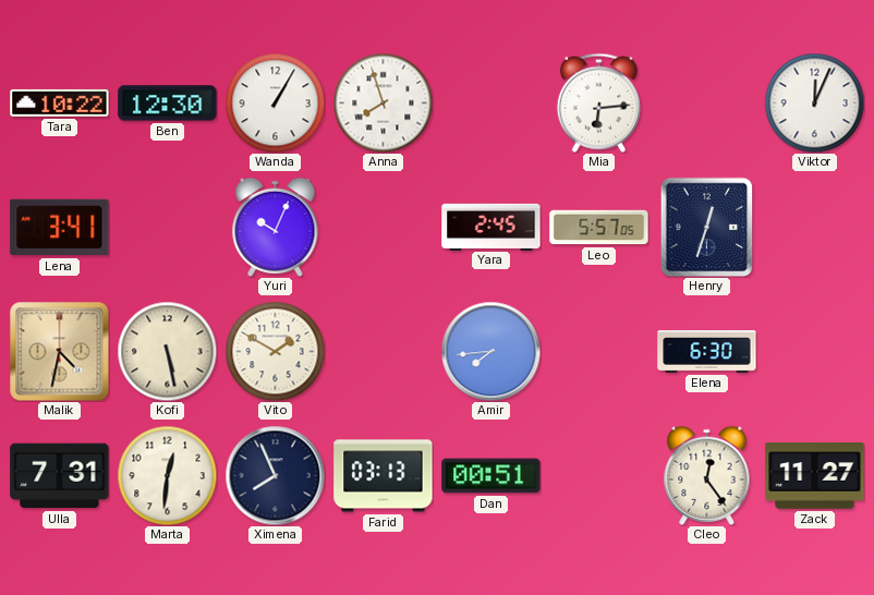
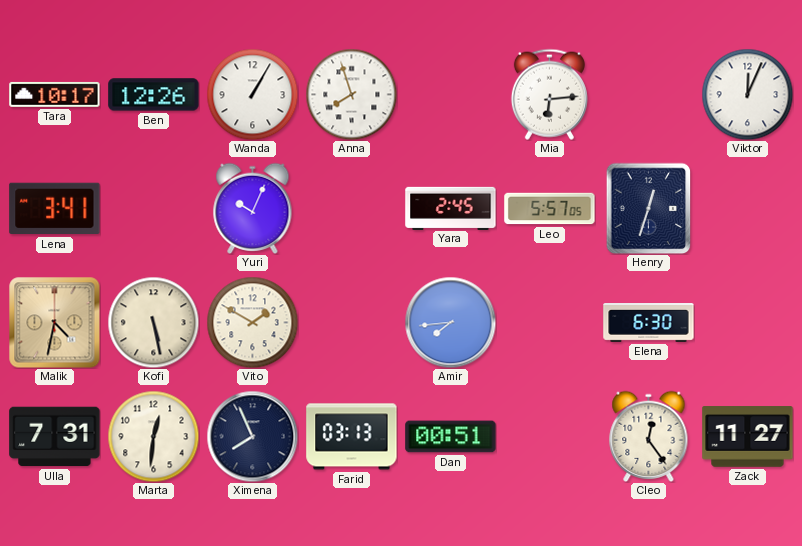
Tara: 10:22 -> 10:17
Ben: 12:30 -> 12:26
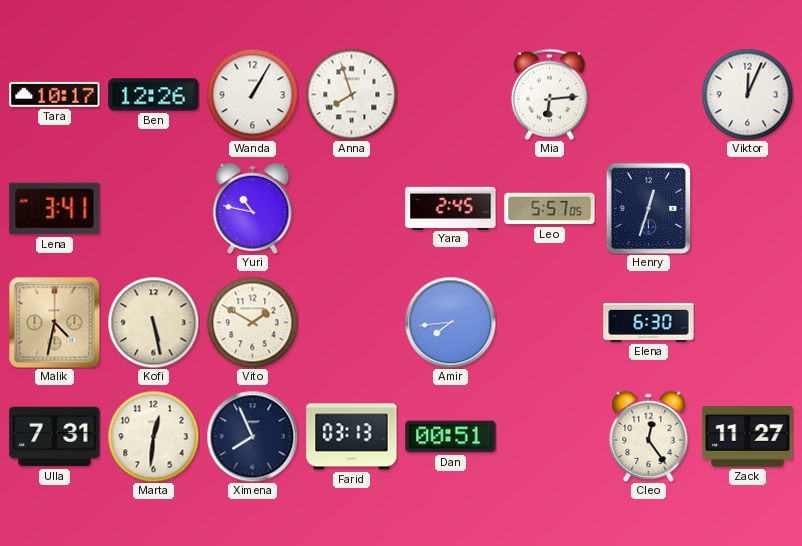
Yuri: 10:04 -> 10:47
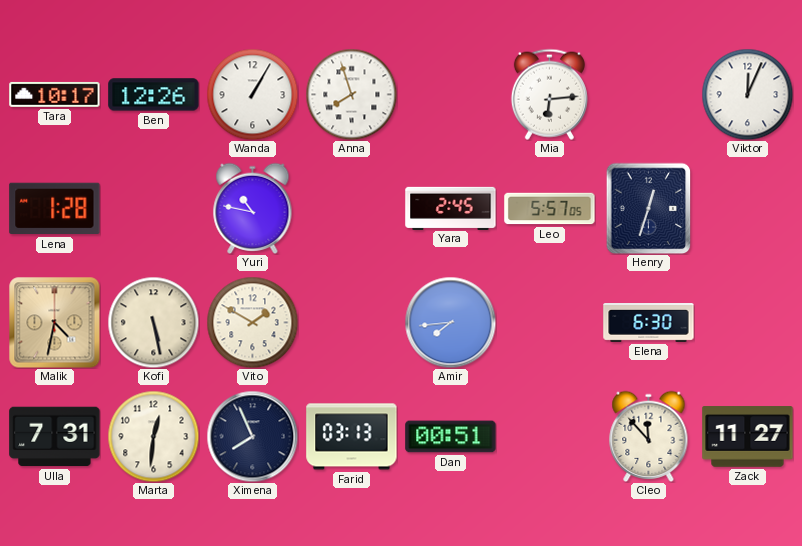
Lena: 3:41 -> 1:28
Cleo: 12:24 -> 11:53
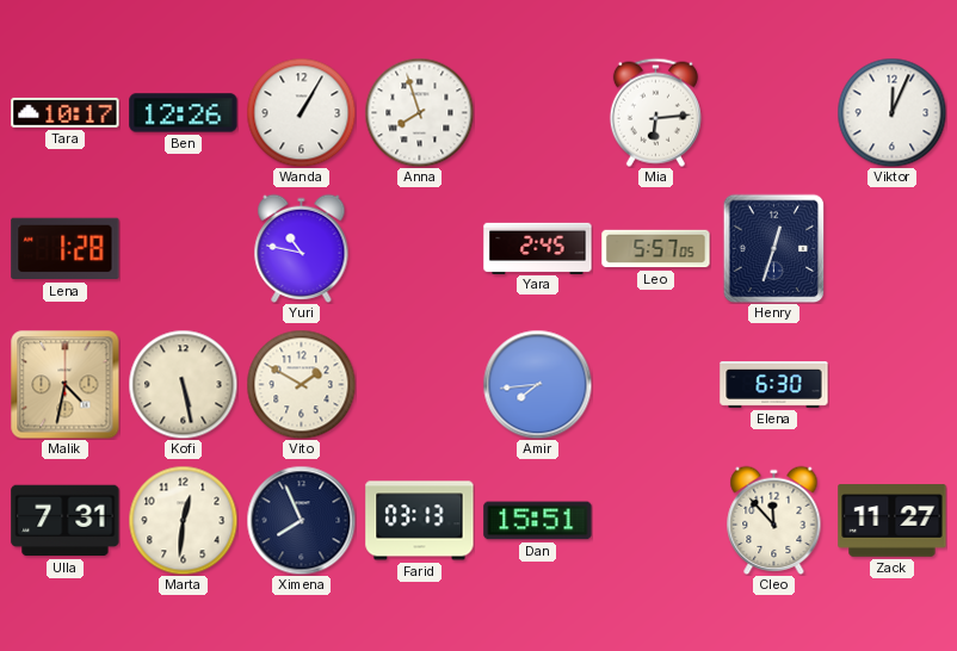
Dan: 00:51 -> 15:51
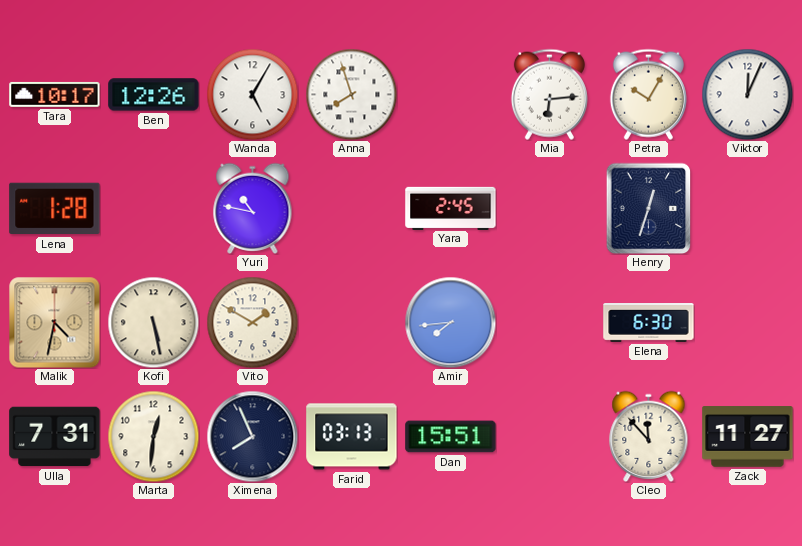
Wanda: 1:05 -> 5:05
Petra: none -> 10:05
Leo: 5:57 -> none
